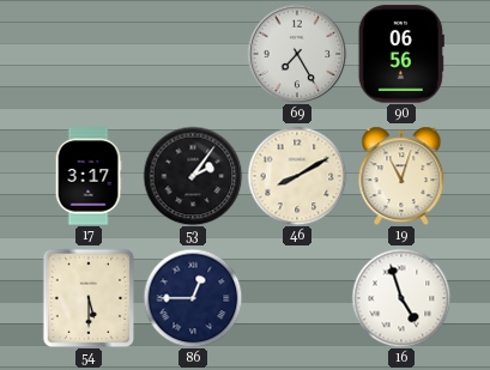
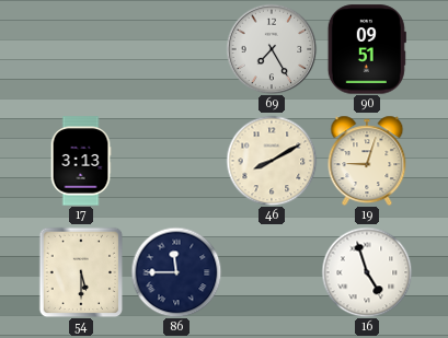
90: 06:56 -> 09:51
17: 3:17 -> 3:13
53: 2:06 -> none
19: 11:03 -> 9:03
86: 12:45 -> 11:45
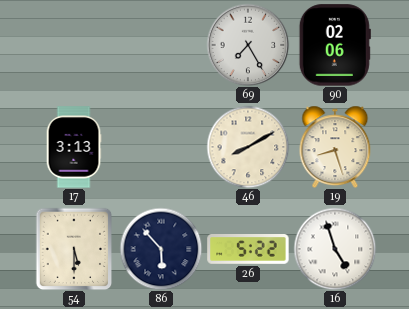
90: 09:51 -> 02:06
19: 9:03 -> 8:27
86: 11:45 -> 5:53
26: none -> 5:22
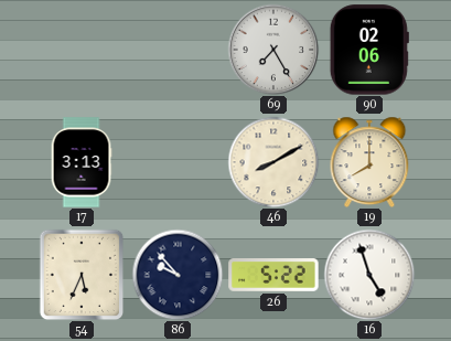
19: 8:27 -> 8:00
54: 5:30 -> 5:34
86: 5:53 -> 9:53
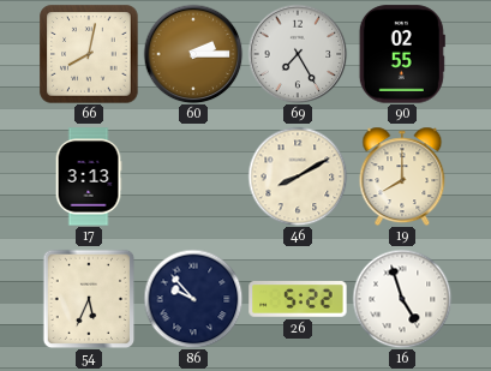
66: none -> 8:02
60: none -> 2:15
90: 02:06 -> 02:55
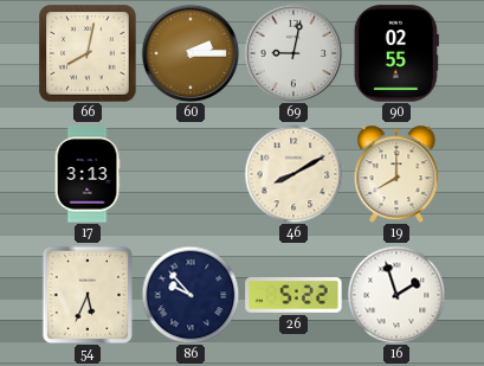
69: 7:25 -> 9:02
16: 4:57 -> 1:57
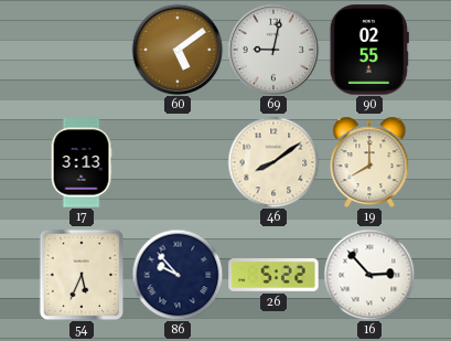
66: 8:02 -> none
60: 2:15 -> 5:09
46: 8:10 -> 8:09
16: 1:57 -> 2:53
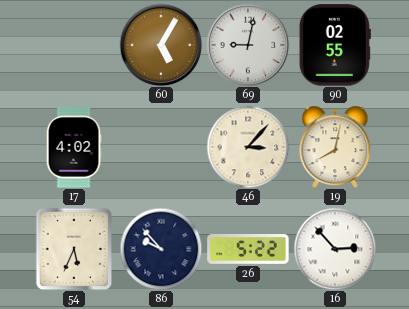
60: 5:09 -> 5:05
17: 3:13 -> 4:02
46: 8:09 -> 3:07
19: 8:00 -> 8:02
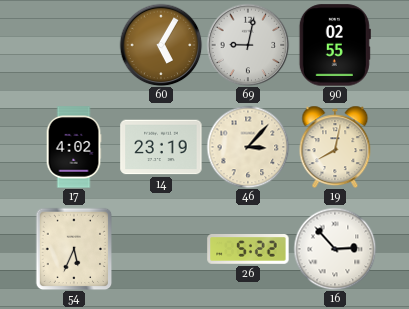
14: none -> 23:19
86: 9:53 -> none
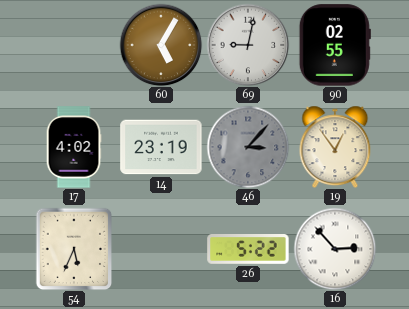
46 dial: cream -> grey
19: 8:02 -> 12:54
